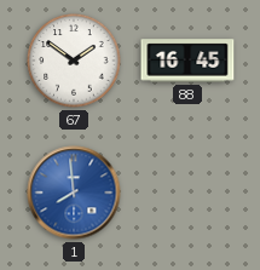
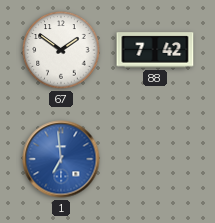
88: 16:45 -> 7:42
1: 7:59 -> 6:59
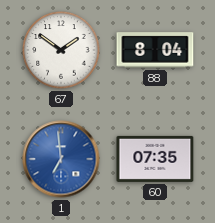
88: 7:42 -> 8:04
60: none -> 07:35
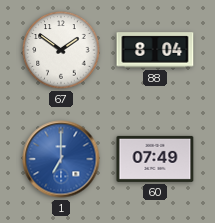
1: 6:59 -> 7:00
60: 07:35 -> 07:49
